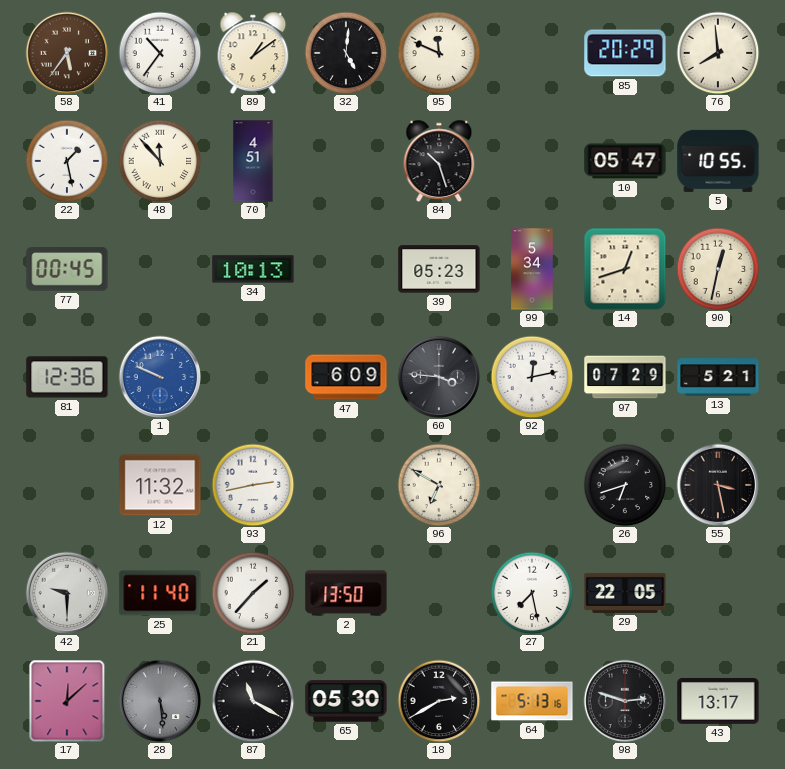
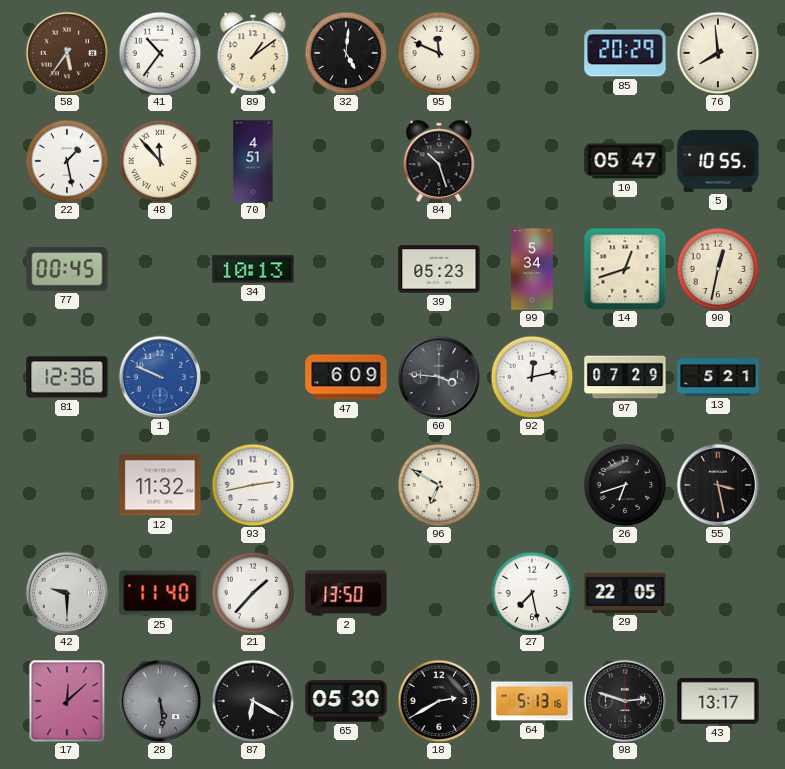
87: 11:20 -> 6:20
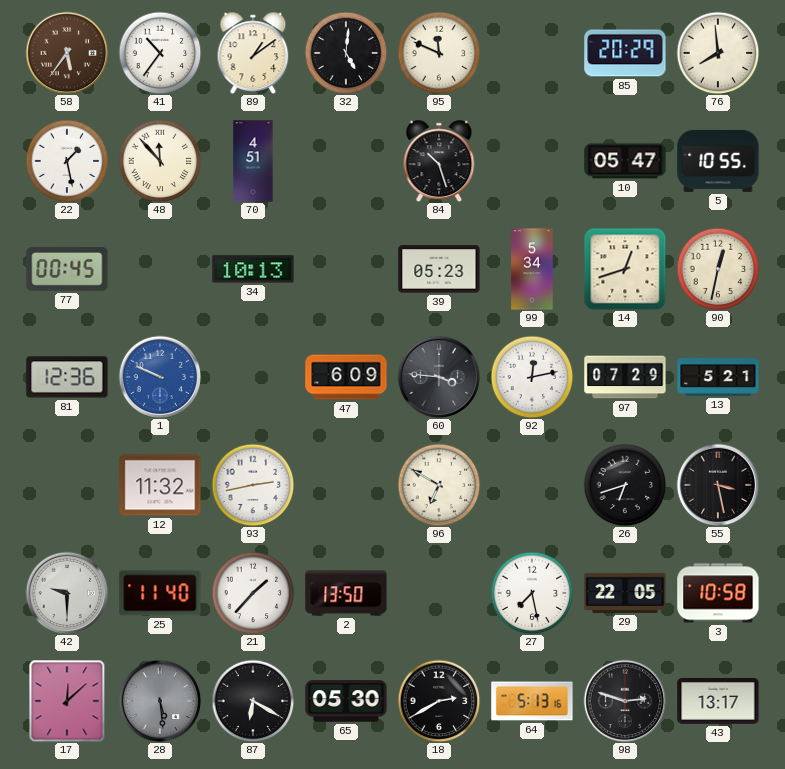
3: none -> 10:58
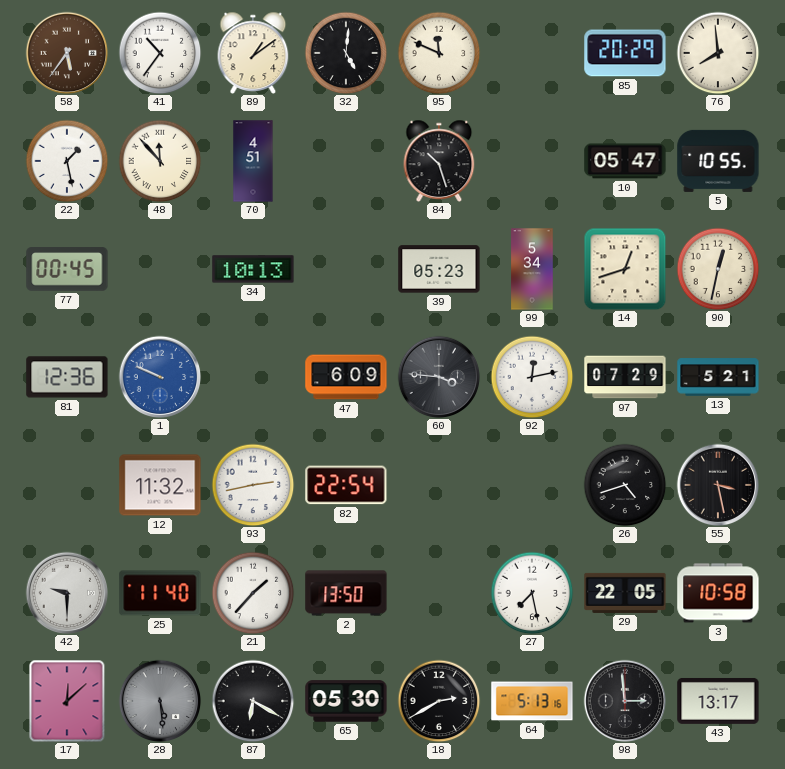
82: none -> 22:54
96: 6:50 -> none
26: 6:42 -> 4:42
98: 2:48 -> 2:59
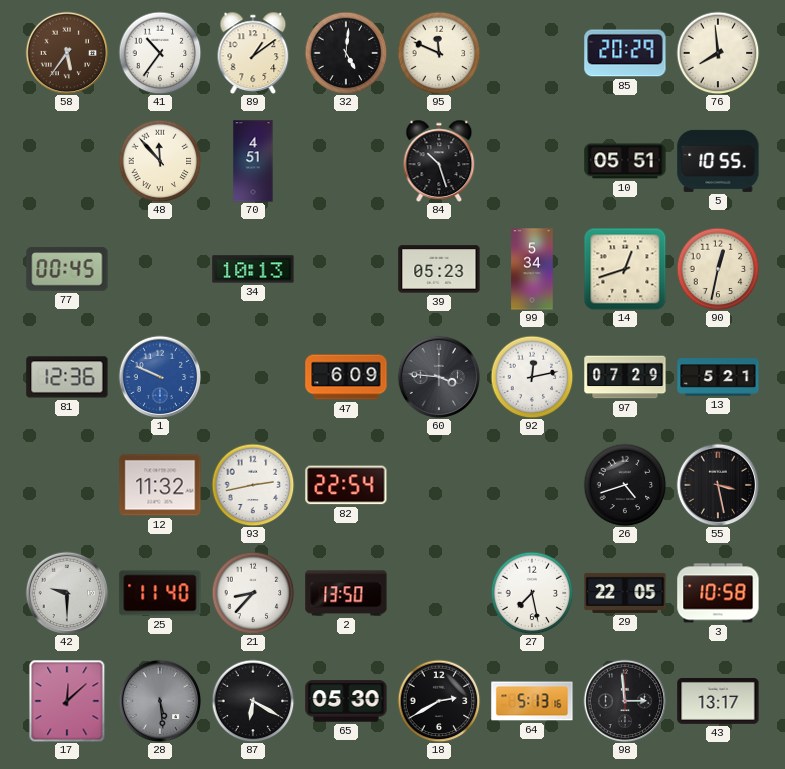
22: 1:28 -> none
10: 05:47 -> 05:51
21: 1:37 -> 8:37
